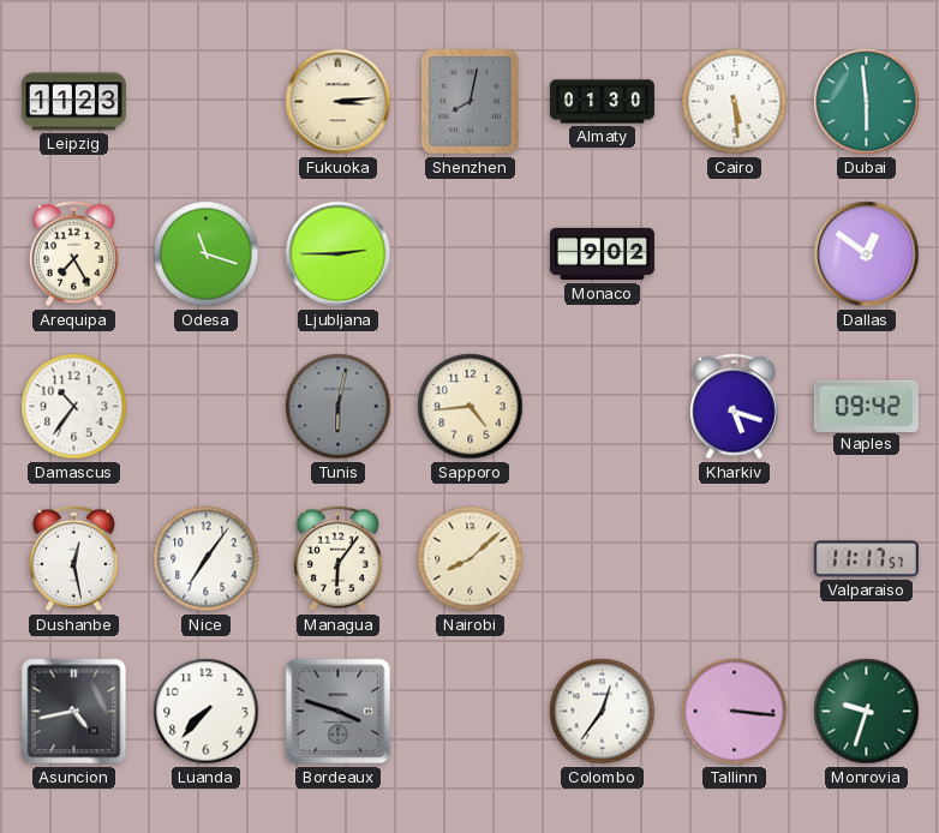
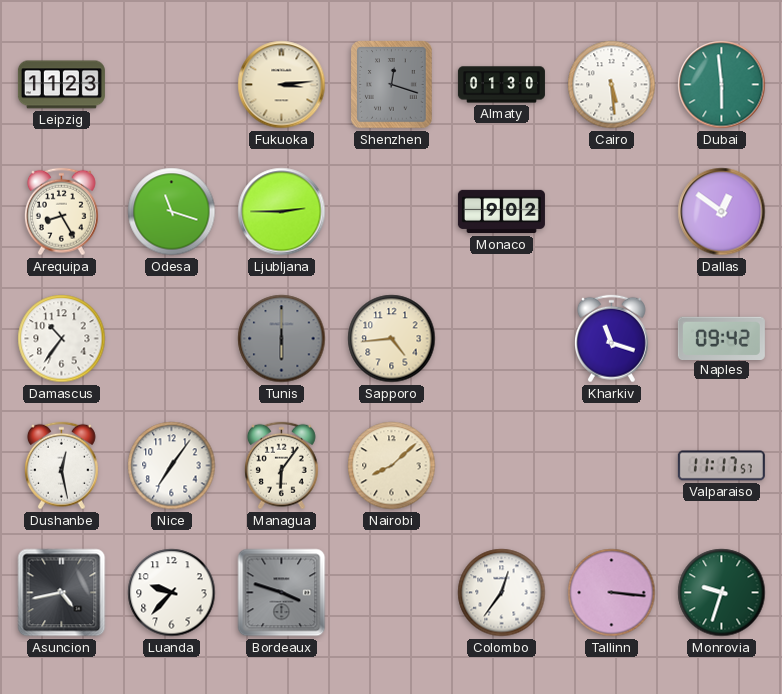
Shenzhen: 8:02 -> 12:18
Arequipa: 7:25 -> 8:25
Tunis: 6:02 -> 6:00
Kharkiv: 5:18 -> 11:18
Luanda: 7:37 -> 9:37
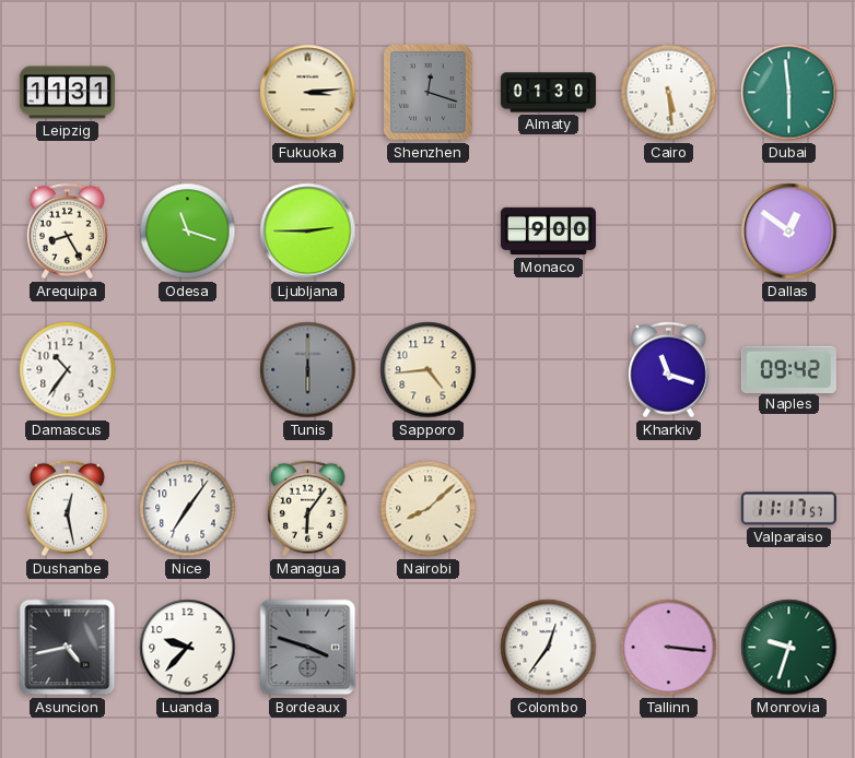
Leipzig: 11:23 -> 11:31
Monaco: 9:02 -> 9:00
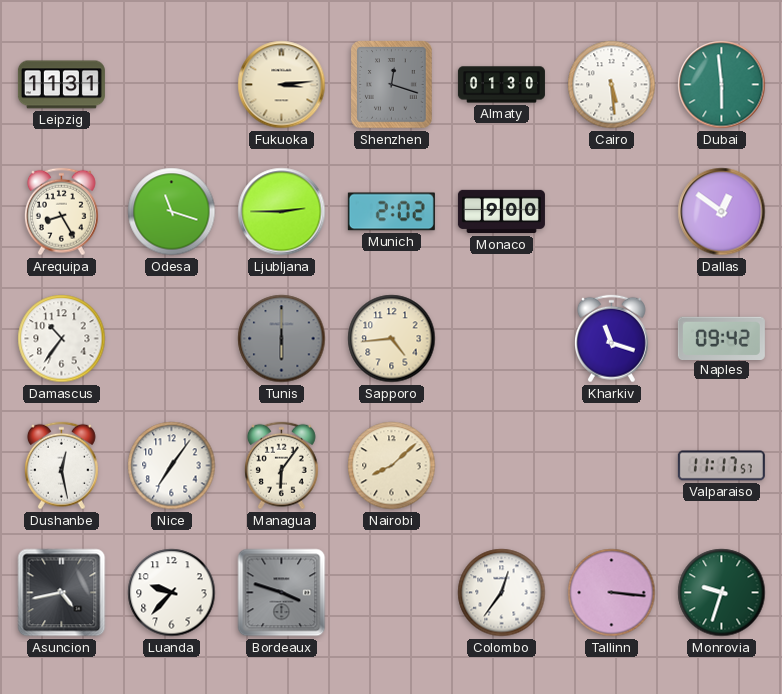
Munich: none -> 2:02
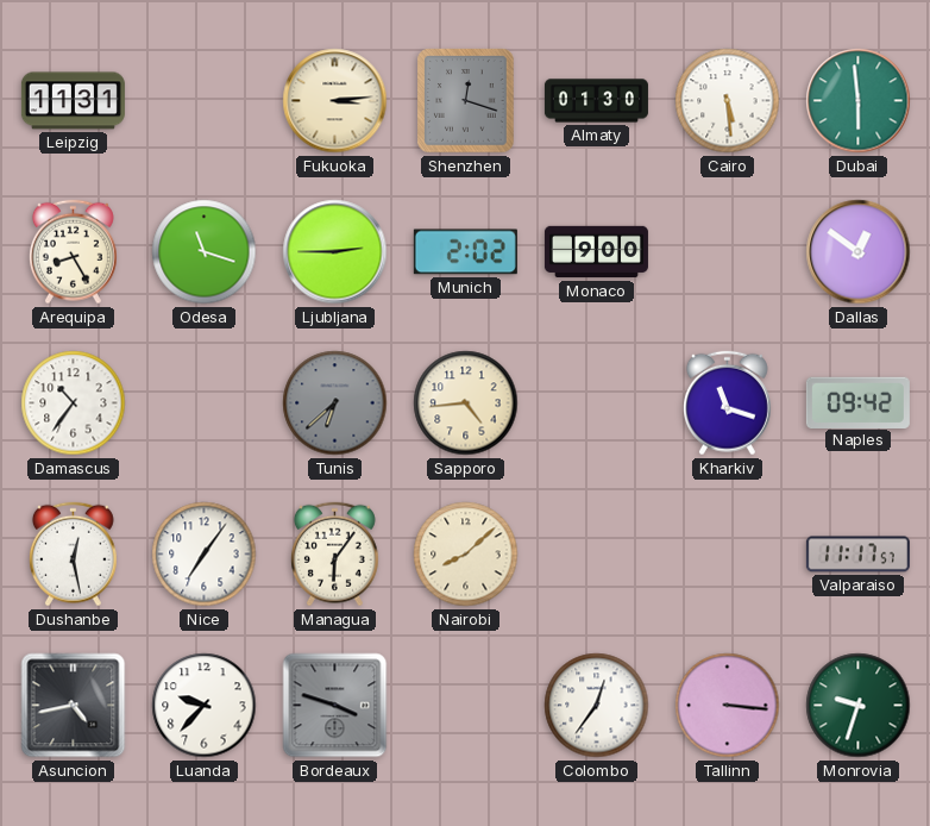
Tunis: 6:00 -> 6:38
